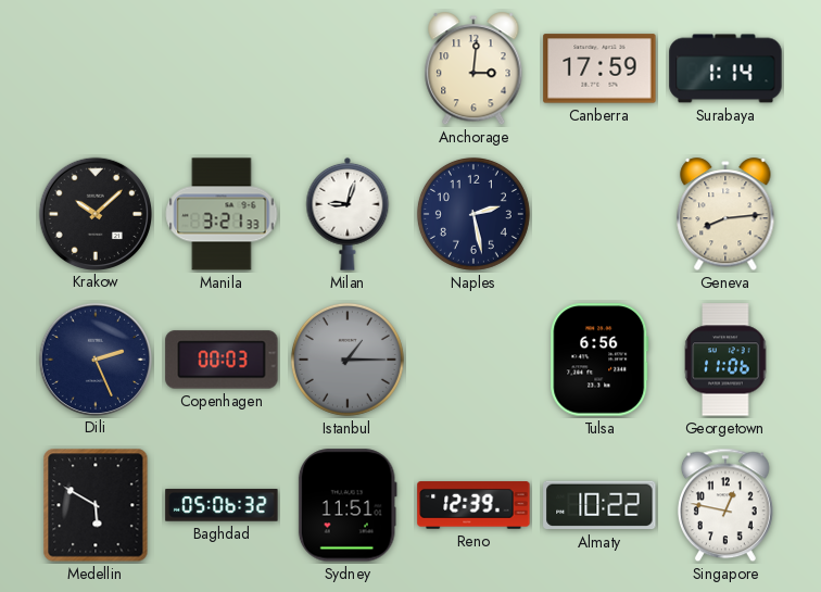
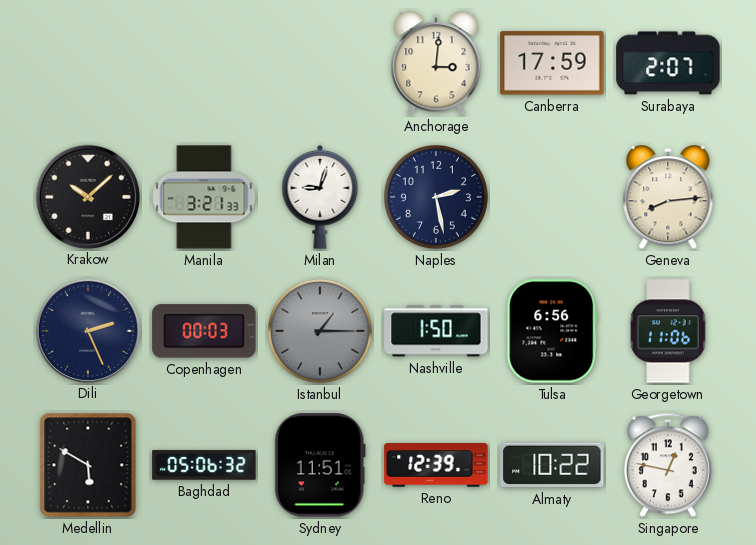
Surabaya: 1:14 -> 2:07
Nashville: none -> 1:50
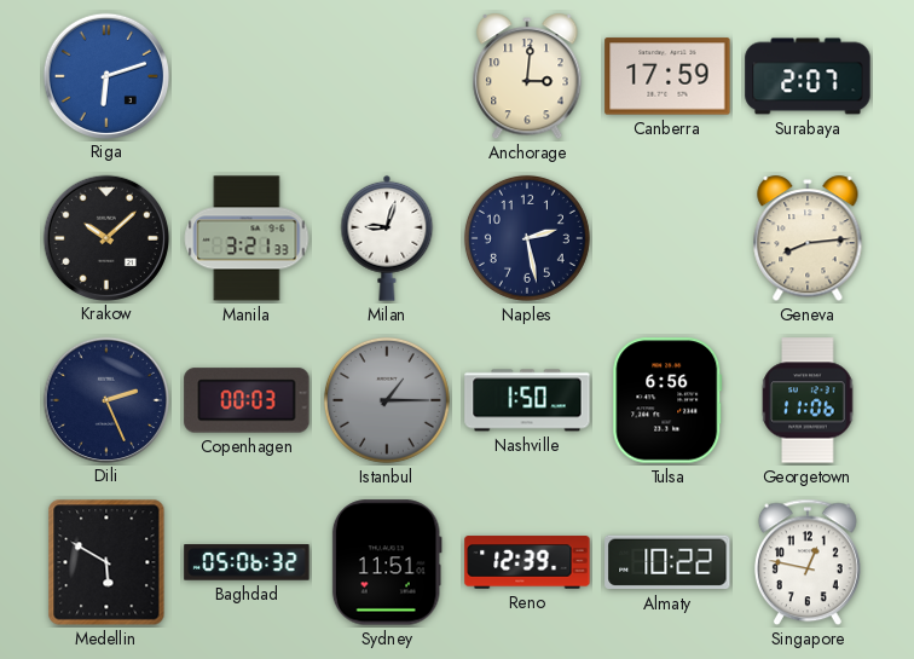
Riga: none -> 6:12
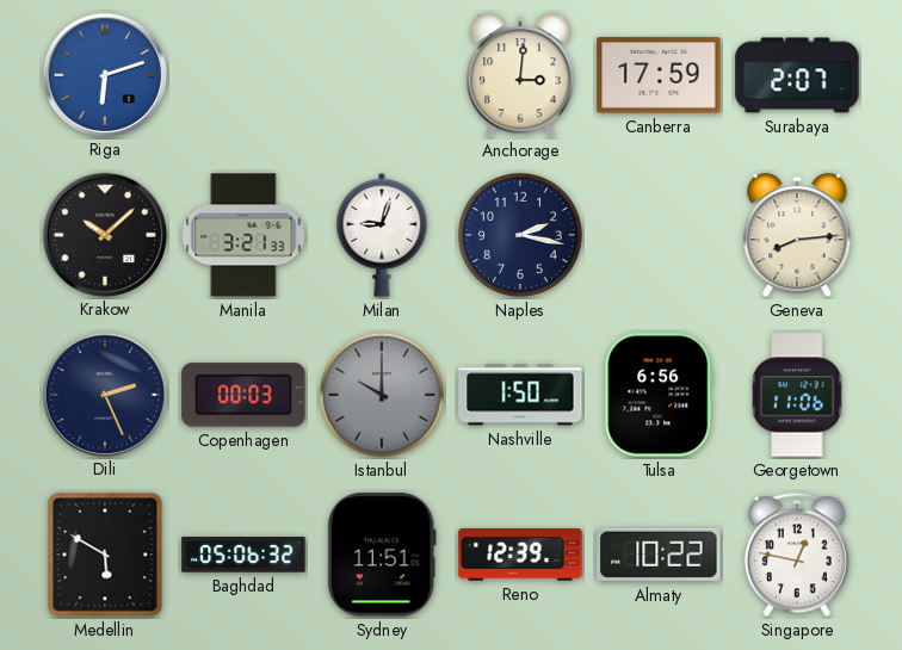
Naples: 2:28 -> 2:17
Istanbul: 1:15 -> 10:00
